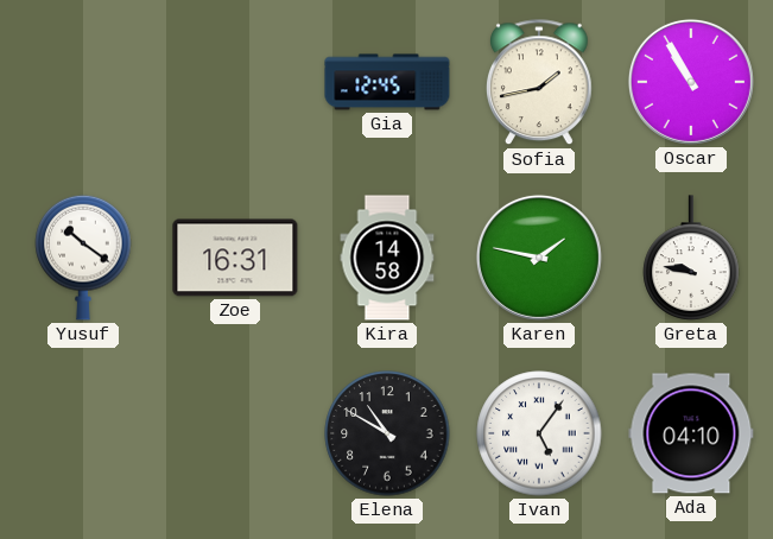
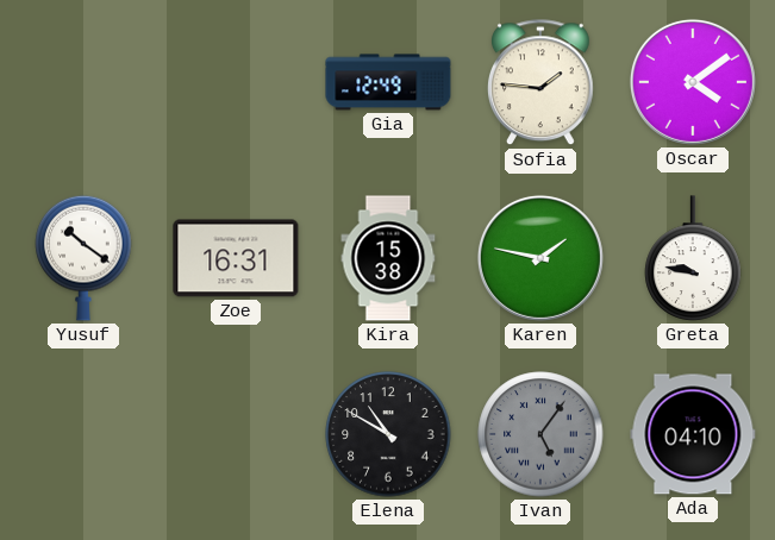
Gia: 12:45 -> 12:49
Sofia: 1:43 -> 1:46
Oscar: 10:55 -> 4:09
Kira: 14:58 -> 15:38
Ivan dial: white -> grey
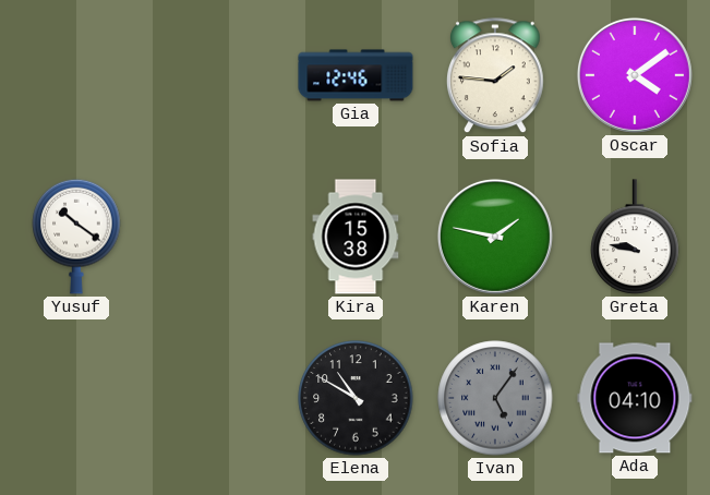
Gia: 12:49 -> 12:46
Zoe: 16:31 -> none
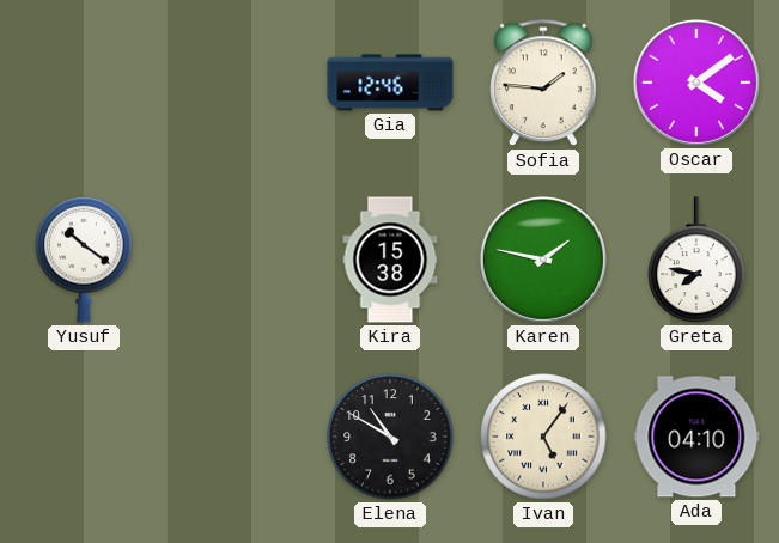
Greta: 9:47 -> 7:47
Ivan dial: grey -> cream
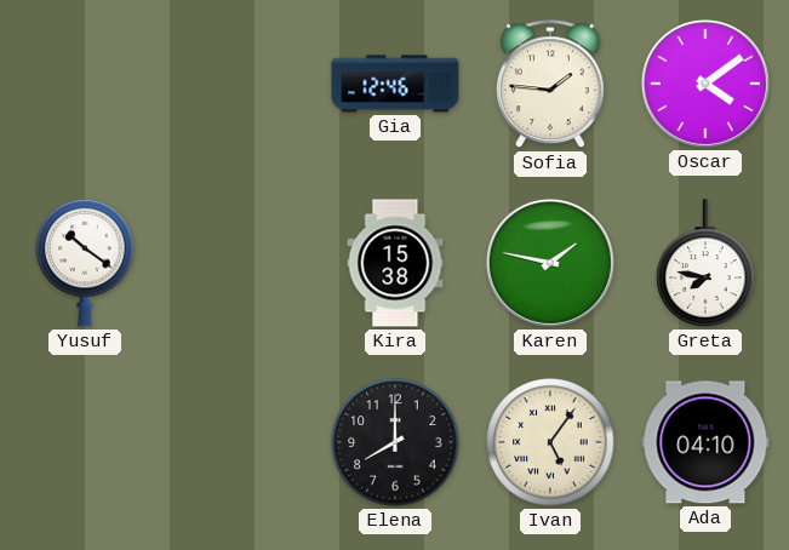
Elena: 10:50 -> 8:00
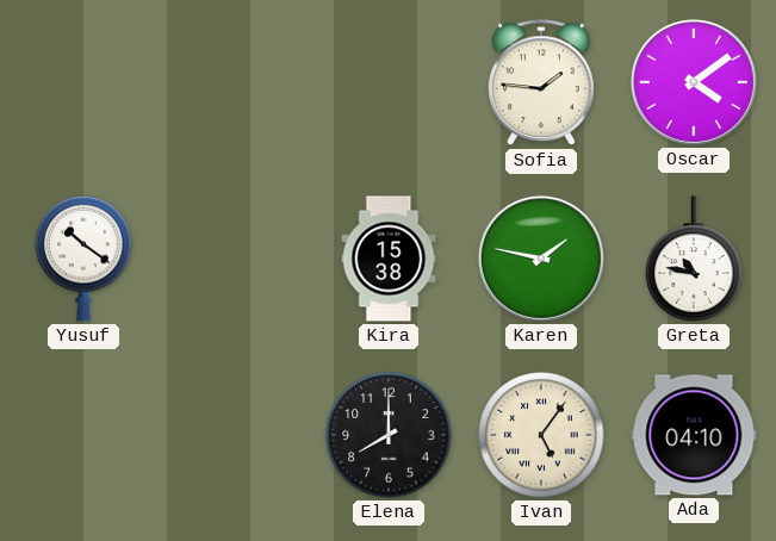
Gia: 12:46 -> none
Greta: 7:47 -> 10:47
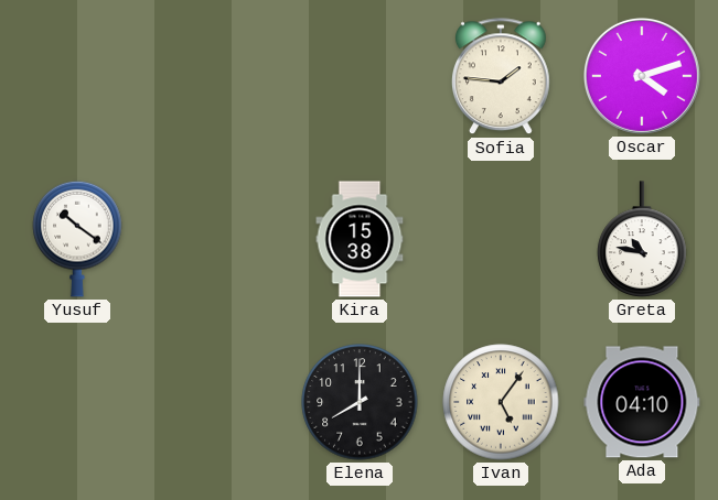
Oscar: 4:09 -> 4:12
Karen: 1:47 -> none
